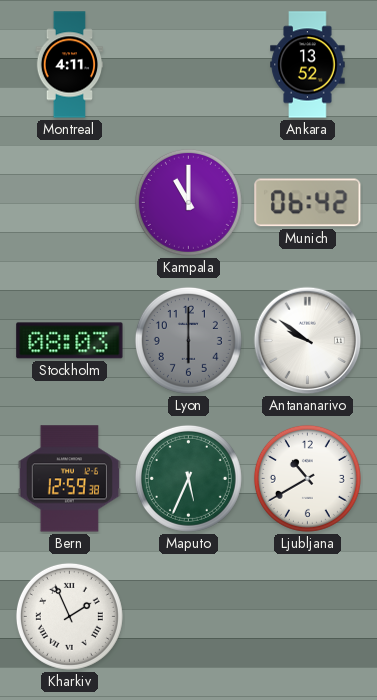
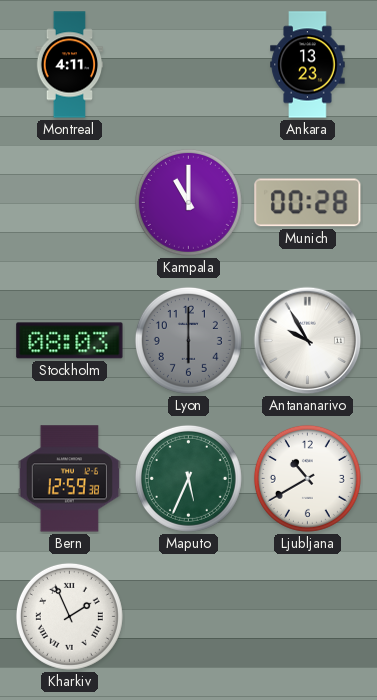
Ankara: 13:52 -> 13:23
Munich: 06:42 -> 00:28
Antananarivo: 9:51 -> 9:55
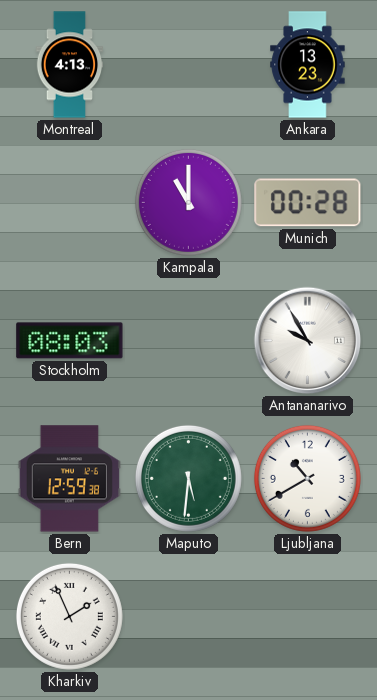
Montreal: 4:11 -> 4:13
Lyon: 6:00 -> none
Maputo: 5:34 -> 5:31
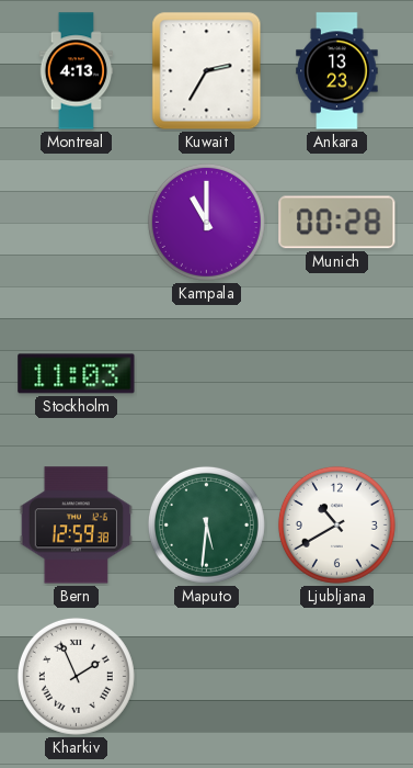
Kuwait: none -> 2:35
Stockholm: 08:03 -> 11:03
Antananarivo: 9:55 -> none
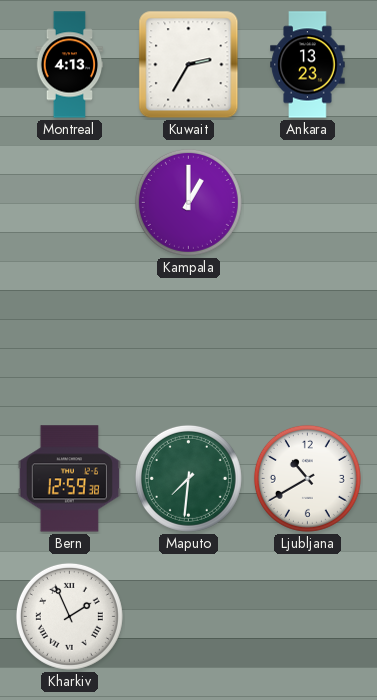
Kampala: 11:00 -> 1:00
Munich: 00:28 -> none
Stockholm: 11:03 -> none
Maputo: 5:31 -> 7:31
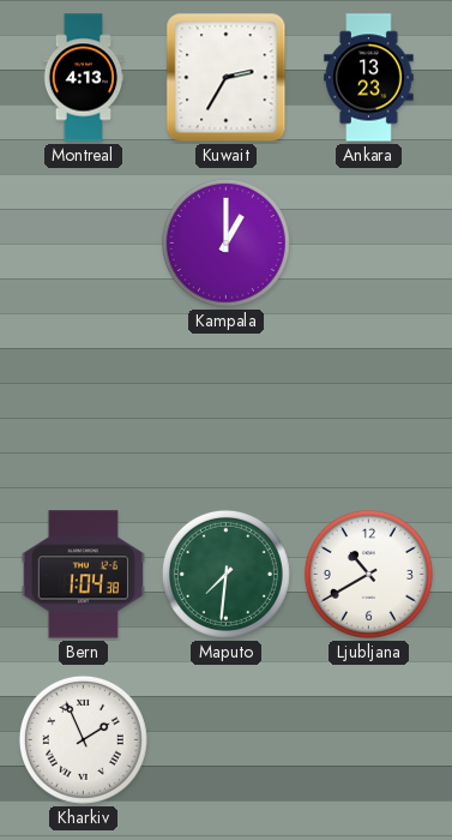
Bern: 12:59 -> 1:04
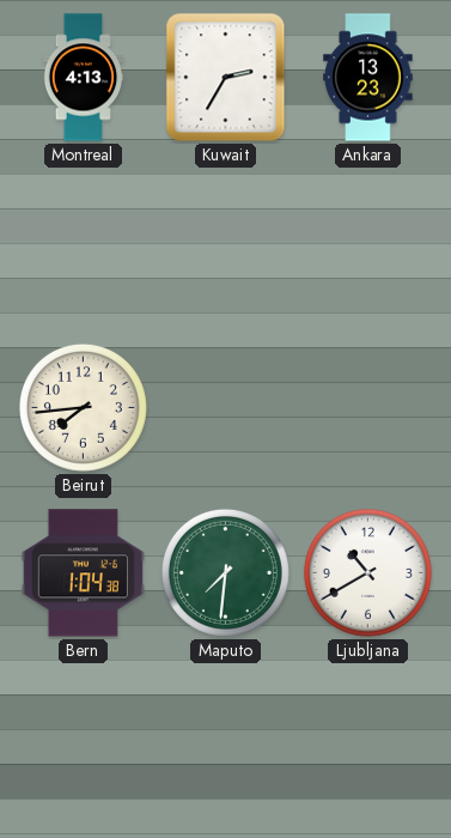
Kampala: 1:00 -> none
Beirut: none -> 7:44
Kharkiv: 1:56 -> none
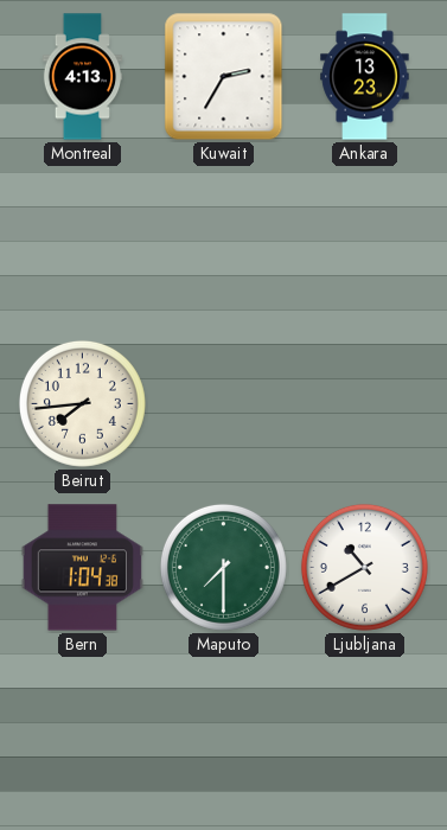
Maputo: 7:31 -> 7:30
